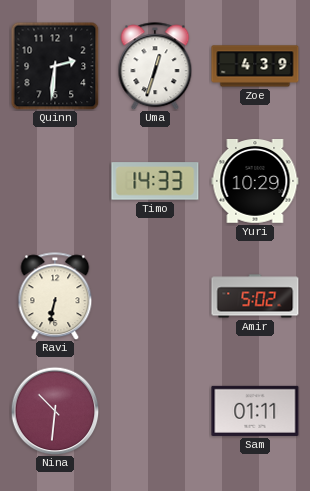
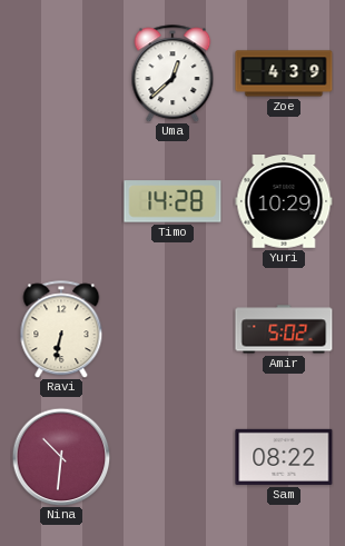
Quinn: 2:31 -> none
Uma: 12:33 -> 12:38
Timo: 14:33 -> 14:28
Sam: 01:11 -> 08:22
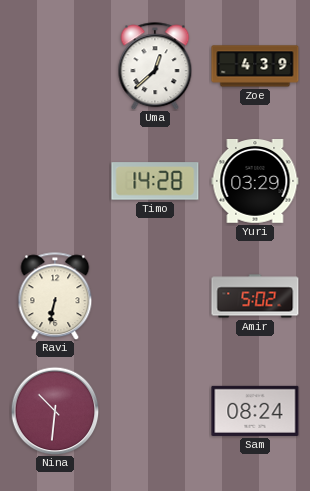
Yuri: 10:29 -> 03:29
Sam: 08:22 -> 08:24
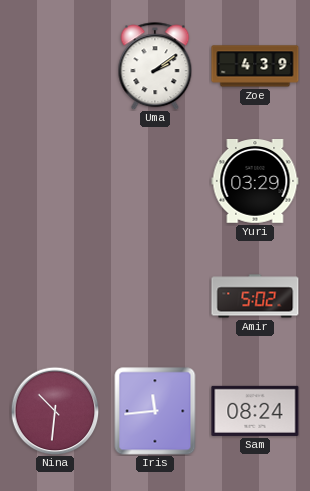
Uma: 12:38 -> 2:09
Timo: 14:28 -> none
Ravi: 6:32 -> none
Iris: none -> 11:44
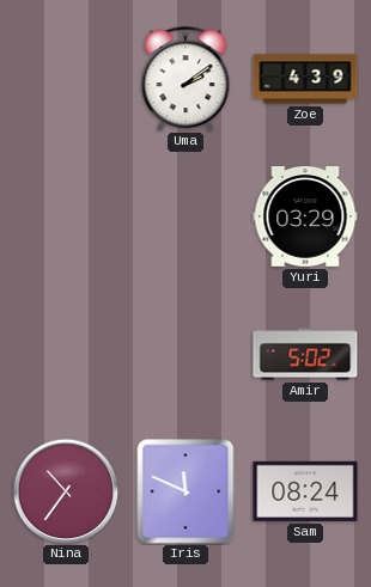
Nina: 10:31 -> 10:36
Iris: 11:44 -> 11:49
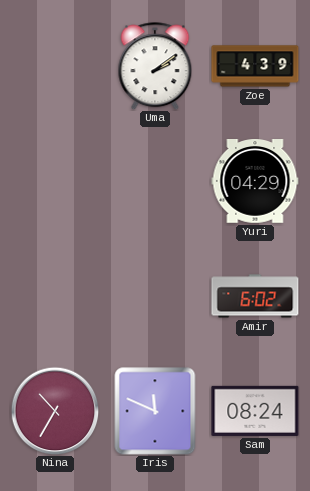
Yuri: 03:29 -> 04:29
Amir: 5:02 -> 6:02
Nina: 10:36 -> 10:35
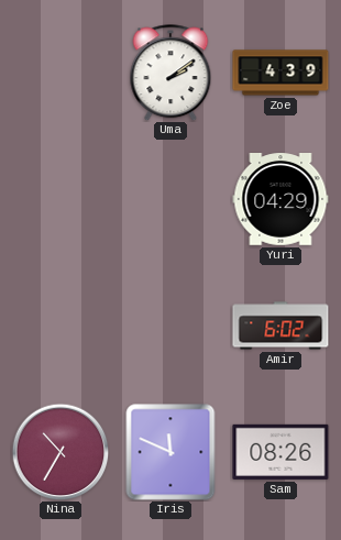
Sam: 08:24 -> 08:26
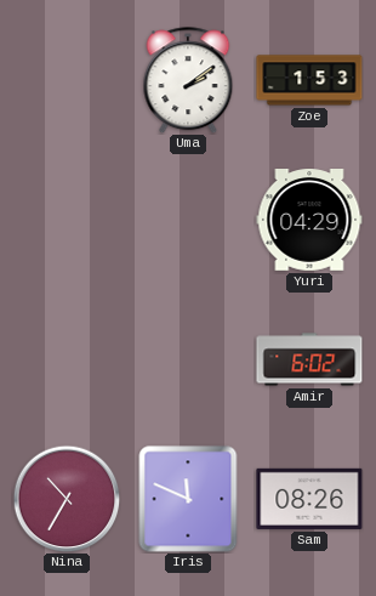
Zoe: 4:39 -> 1:53
